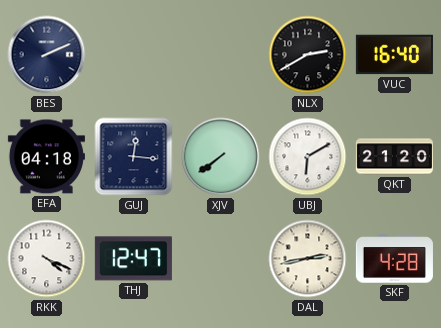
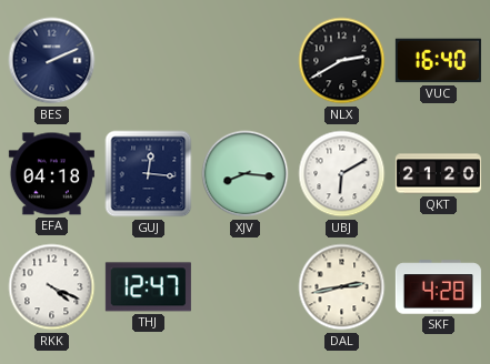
XJV: 7:39 -> 8:16
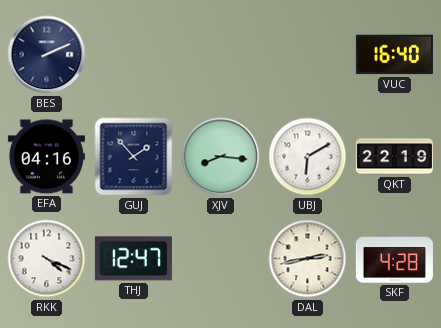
NLX: 2:40 -> none
EFA: 04:18 -> 04:16
GUJ: 12:16 -> 1:53
QKT: 21:20 -> 22:19
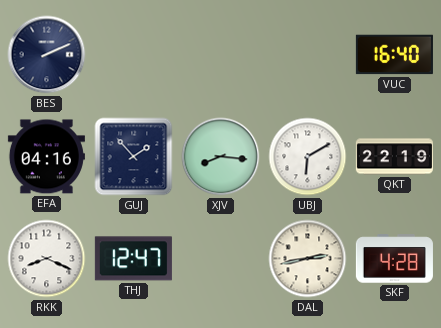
RKK: 4:19 -> 8:19
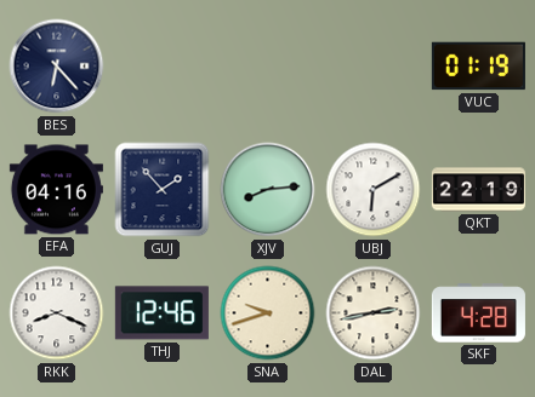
BES: 2:11 -> 6:23
VUC: 16:40 -> 01:19
XJV: 8:16 -> 8:14
THJ: 12:47 -> 12:46
SNA: none -> 9:42
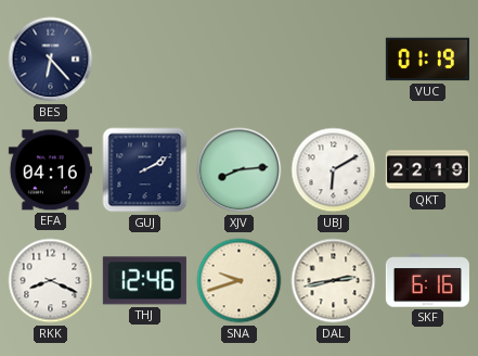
GUJ: 1:53 -> 2:10
SKF: 4:28 -> 6:16
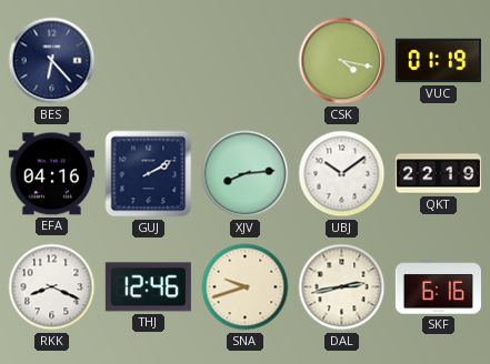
CSK: none -> 4:17
UBJ: 6:10 -> 10:09
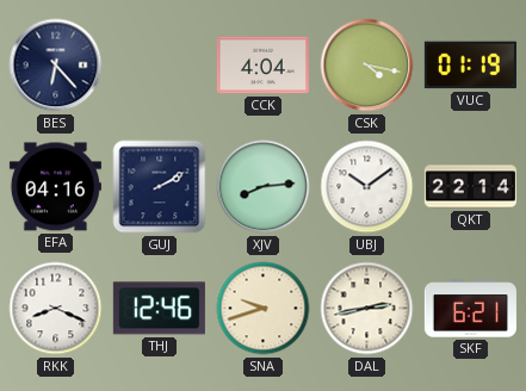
CCK: none -> 4:04
QKT: 22:19 -> 22:14
SKF: 6:16 -> 6:21
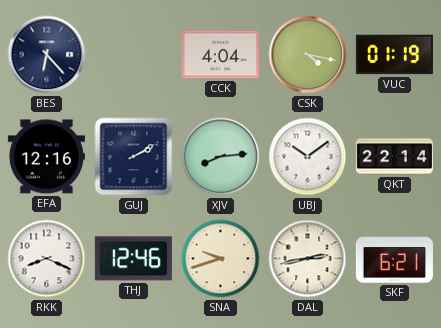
EFA: 04:16 -> 12:16
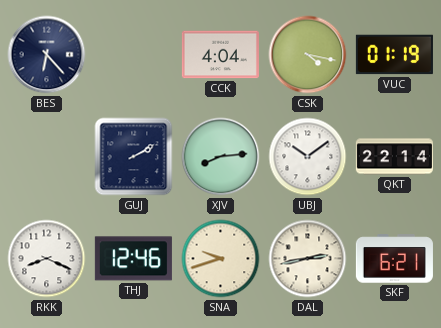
EFA: 12:16 -> none
